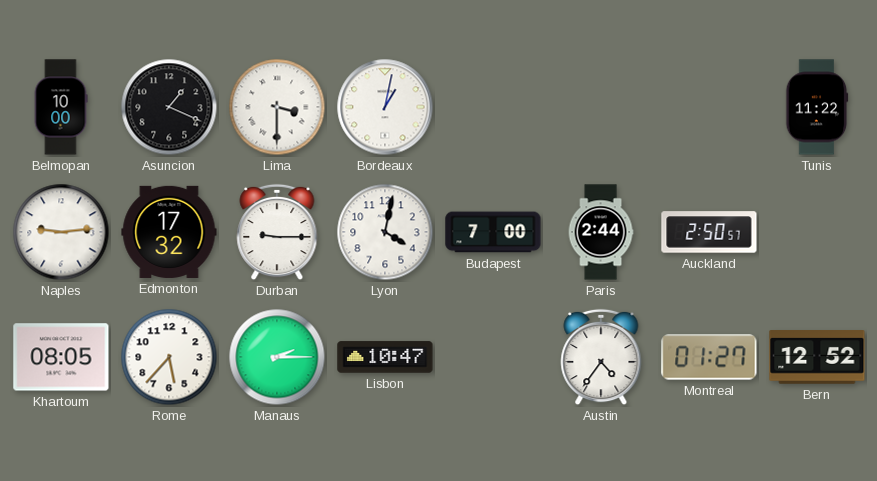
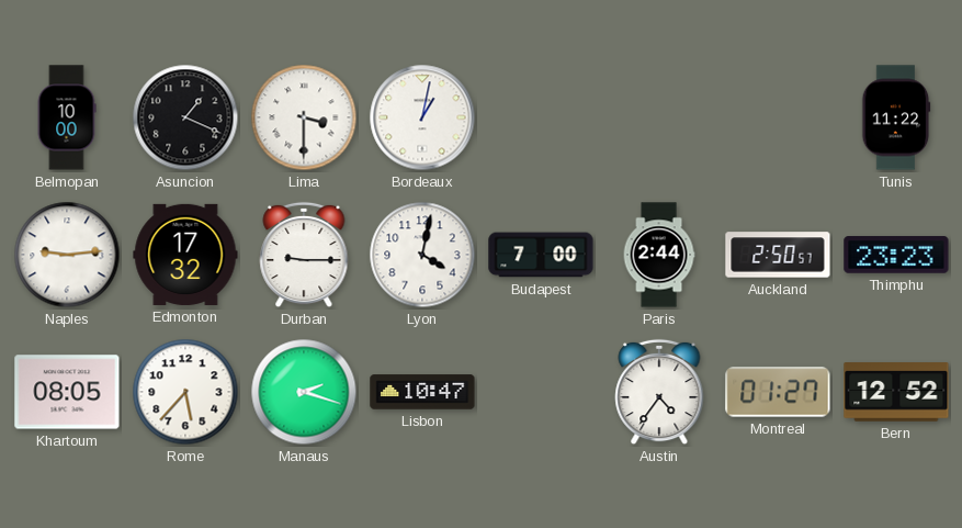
Thimphu: none -> 23:23
Manaus: 2:15 -> 2:18
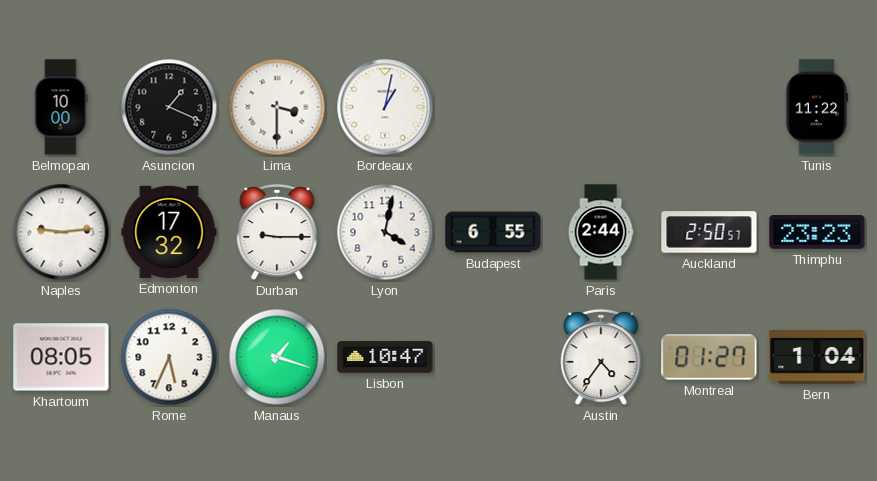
Budapest: 7:00 -> 6:55
Rome: 5:37 -> 5:34
Manaus: 2:18 -> 1:18
Bern: 12:52 -> 1:04
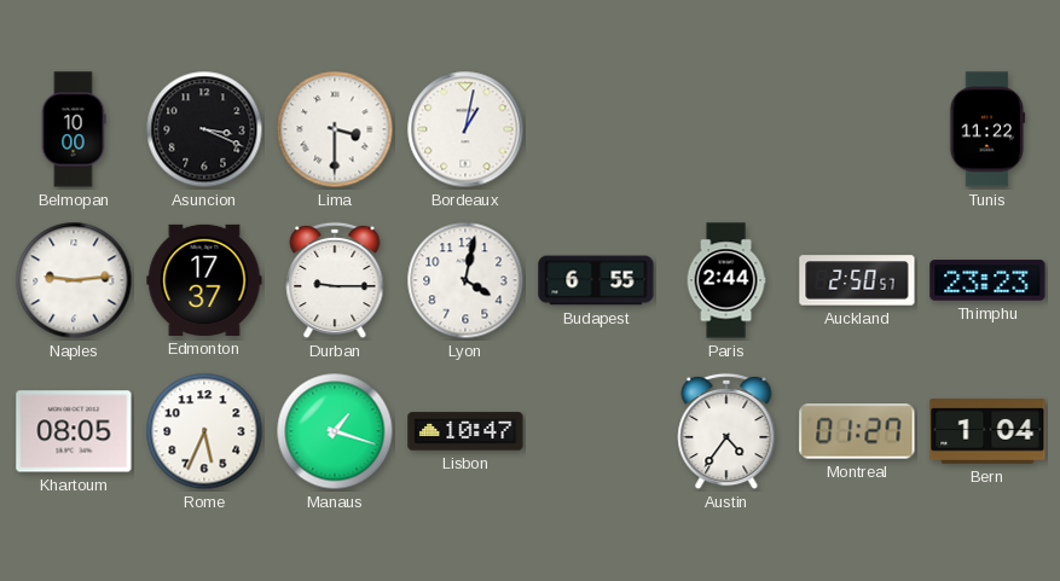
Asuncion: 1:19 -> 3:19
Edmonton: 17:32 -> 17:37
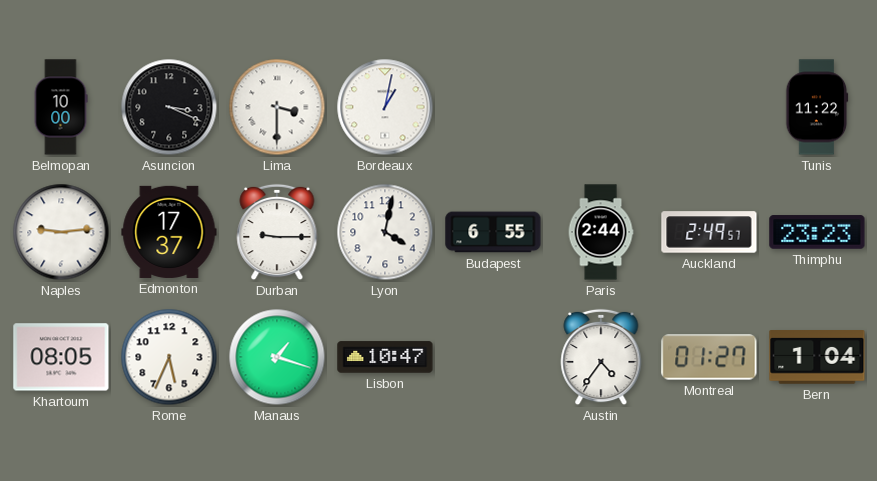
Auckland: 2:50 -> 2:49
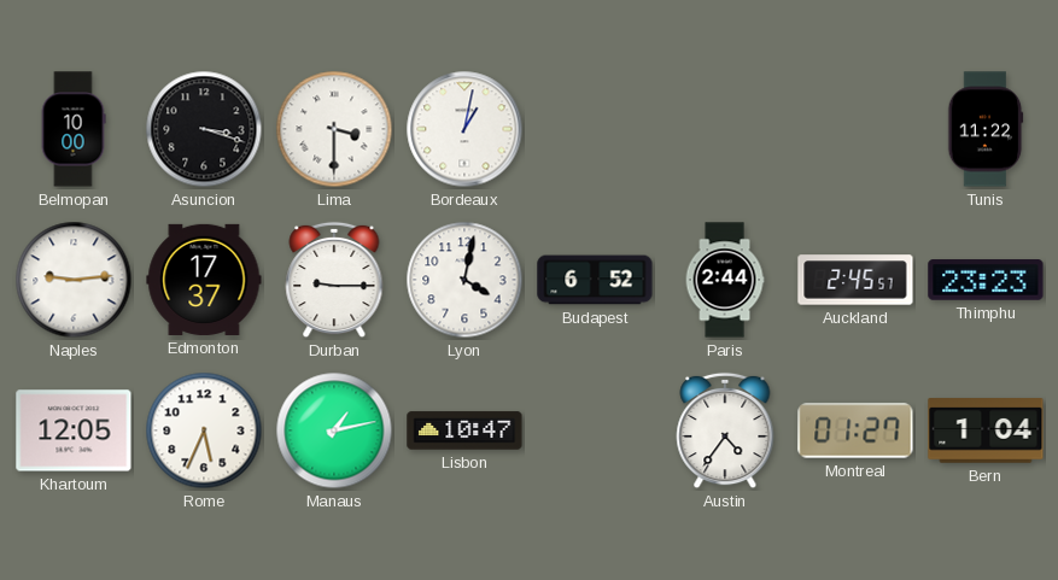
Asuncion: 3:19 -> 3:18
Budapest: 6:55 -> 6:52
Auckland: 2:49 -> 2:45
Khartoum: 08:05 -> 12:05
Manaus: 1:18 -> 1:13
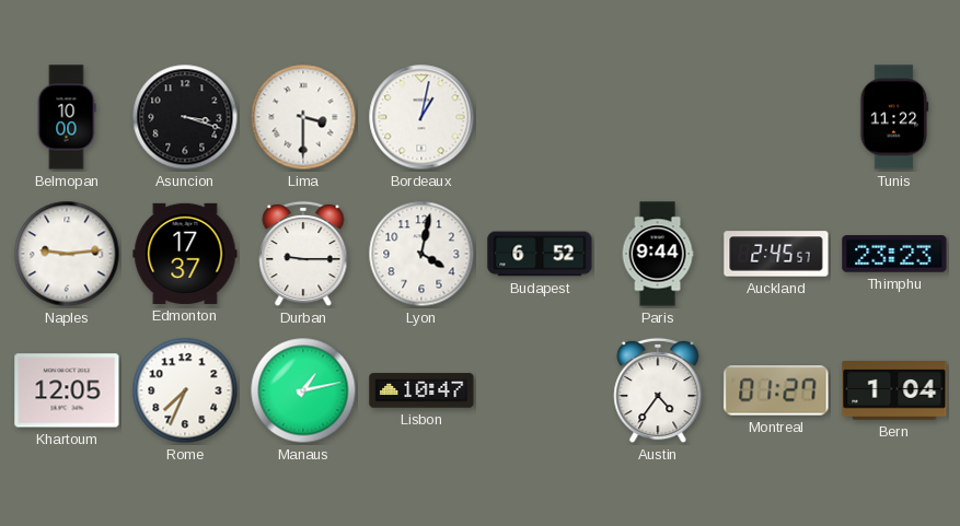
Paris: 2:44 -> 9:44
Rome: 5:34 -> 7:34
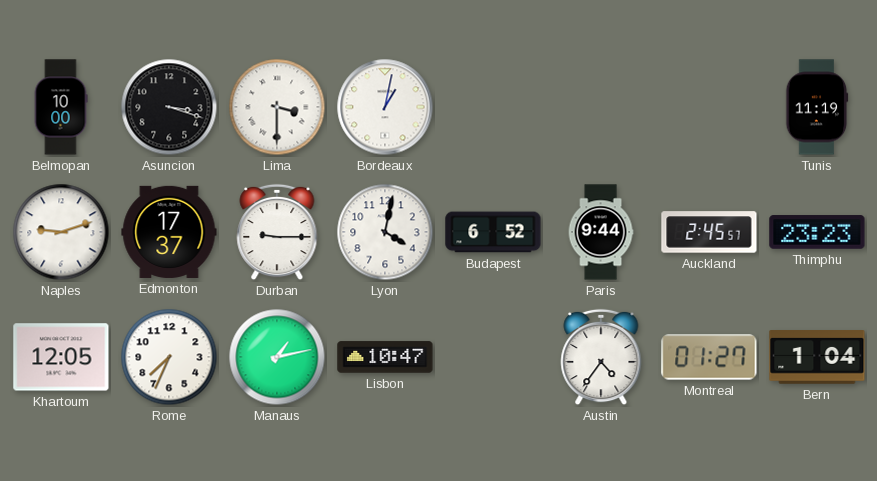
Tunis: 11:22 -> 11:19
Naples: 9:14 -> 9:12
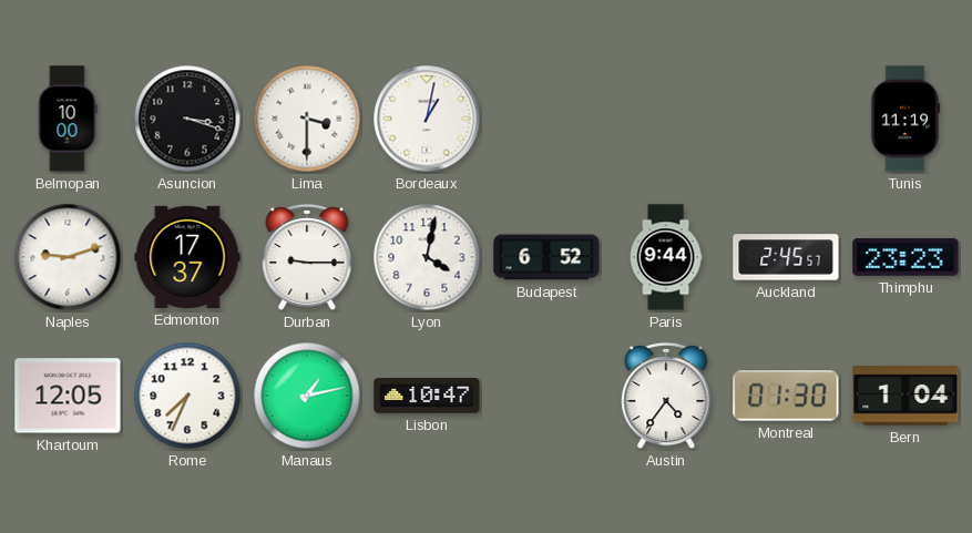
Montreal: 01:27 -> 01:30
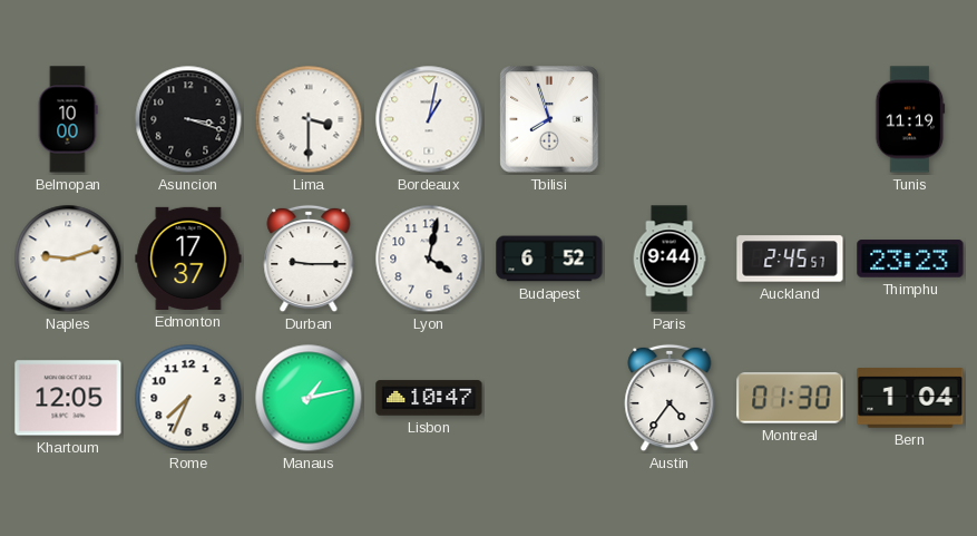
Tbilisi: none -> 7:57
